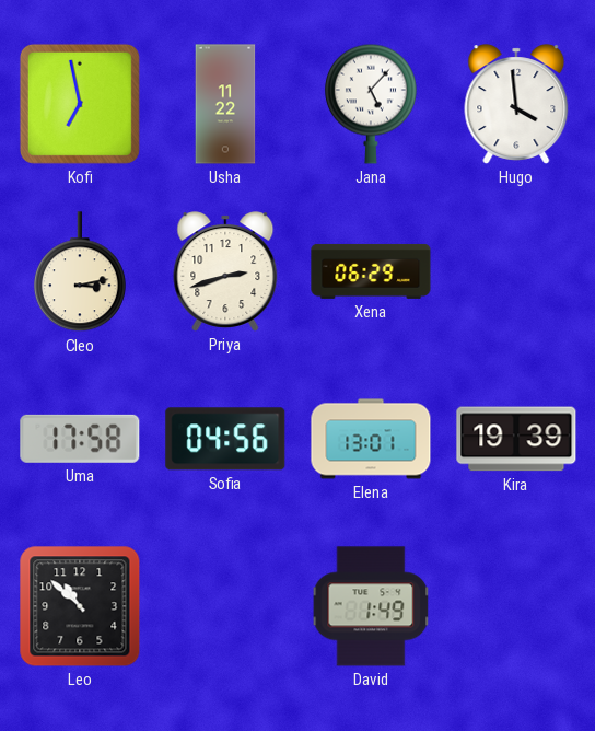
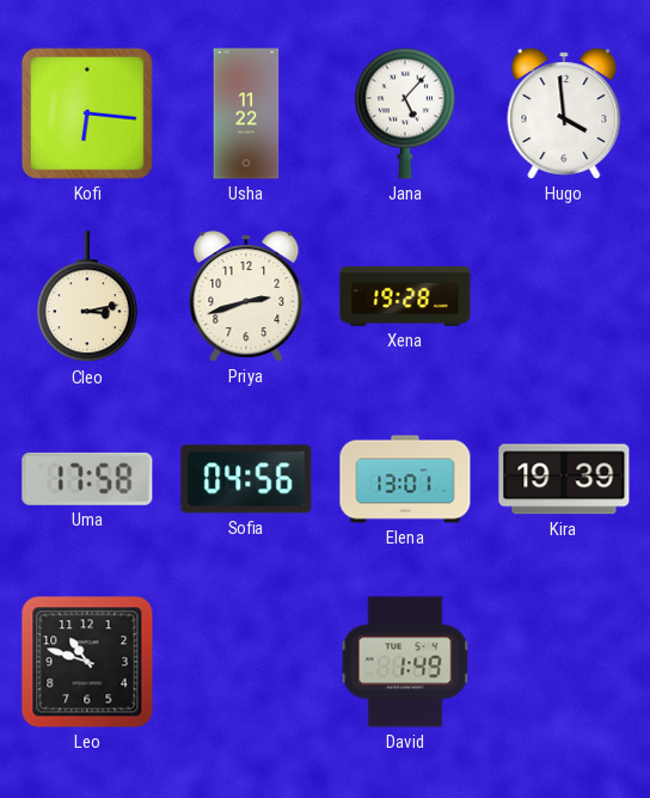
Kofi: 6:58 -> 6:16
Xena: 06:29 -> 19:28
Leo: 10:52 -> 10:48
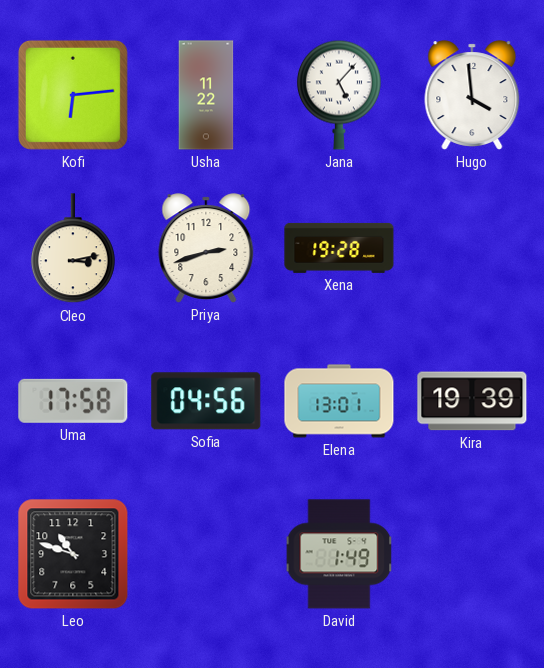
Kofi: 6:16 -> 6:14
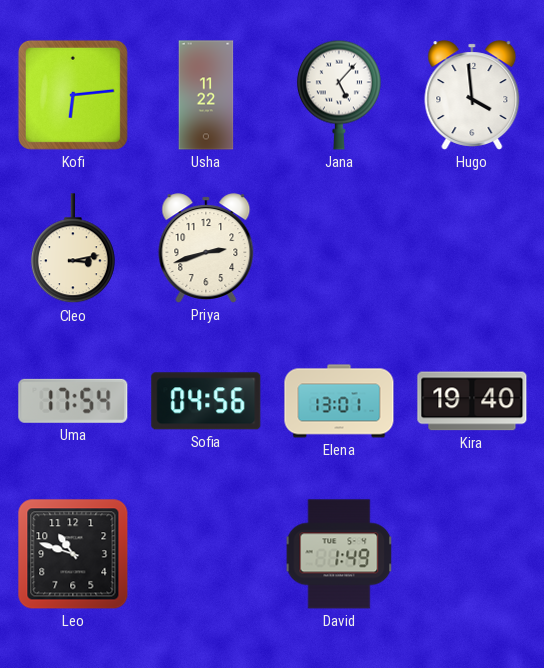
Xena: 19:28 -> none
Uma: 17:58 -> 17:54
Kira: 19:39 -> 19:40
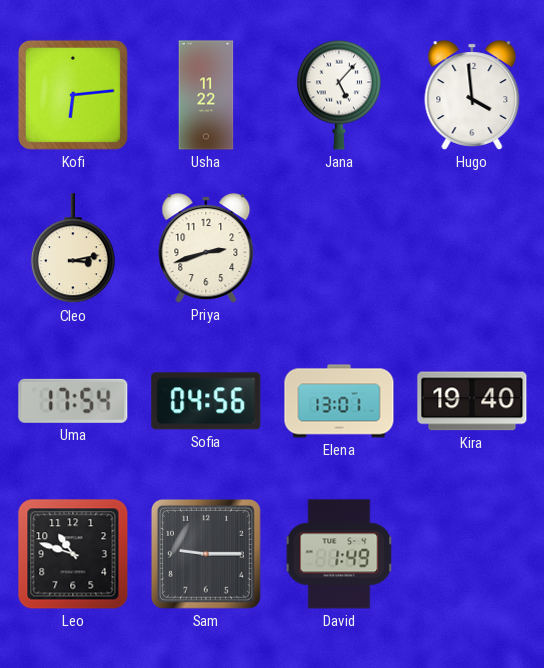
Sam: none -> 9:15
